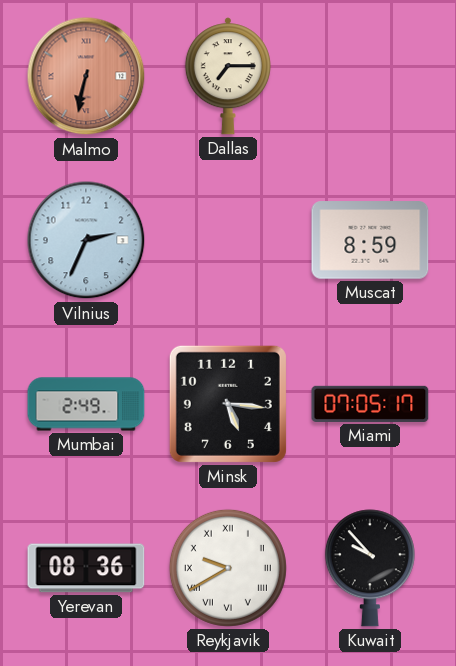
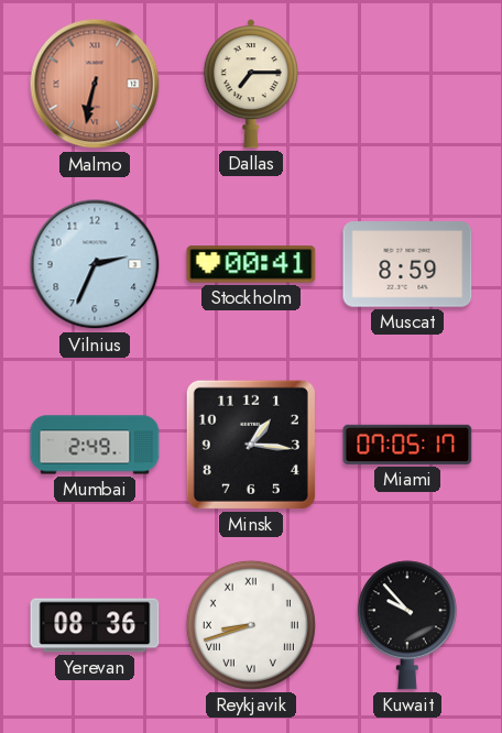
Stockholm: none -> 00:41
Minsk: 5:16 -> 1:16
Reykjavik: 9:40 -> 8:42
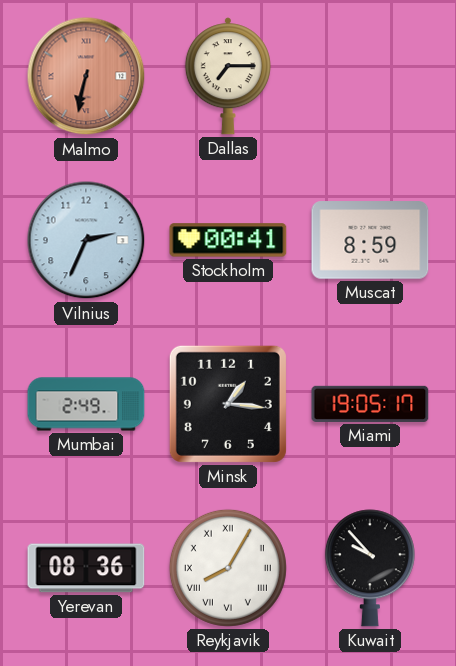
Miami: 07:05 -> 19:05
Reykjavik: 8:42 -> 8:05
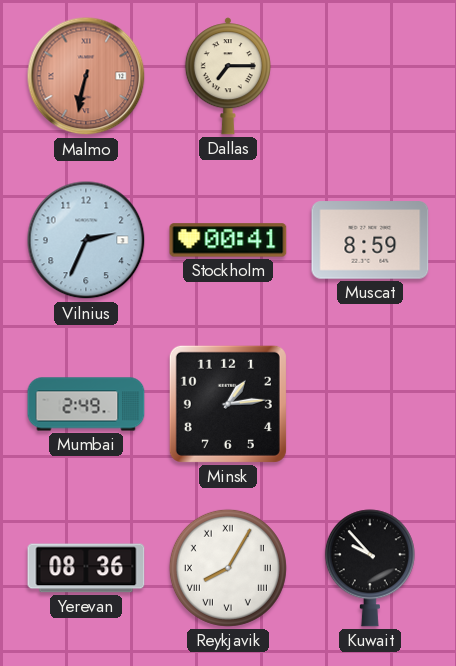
Minsk: 1:16 -> 1:14
Miami: 19:05 -> none
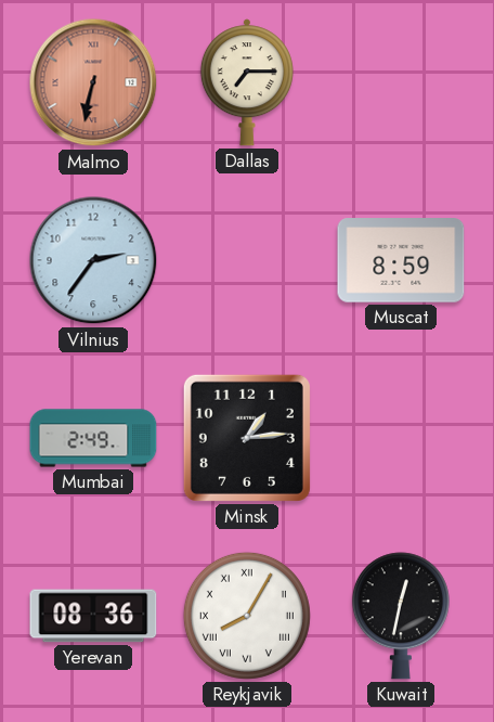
Vilnius: 2:34 -> 2:36
Stockholm: 00:41 -> none
Kuwait: 9:53 -> 12:32
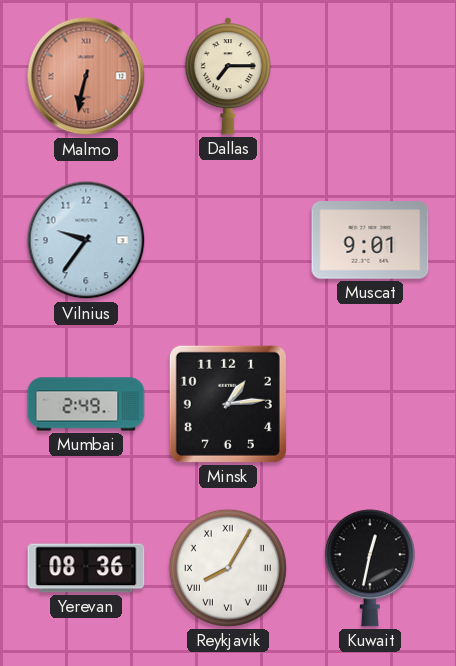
Vilnius: 2:36 -> 9:36
Muscat: 8:59 -> 9:01
